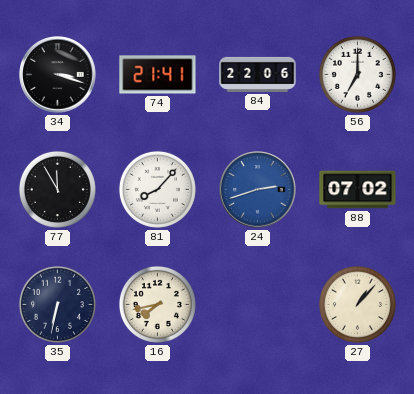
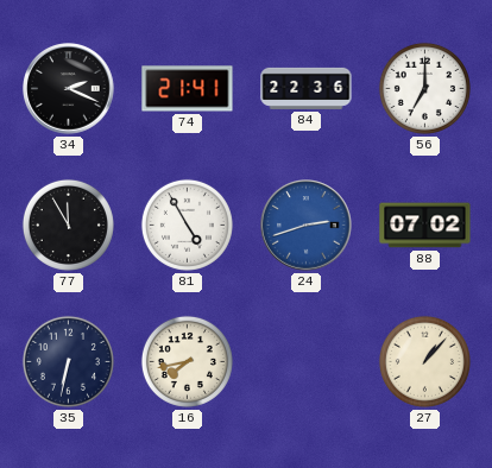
34: 3:18 -> 2:19
84: 22:06 -> 22:36
81: 8:07 -> 4:55
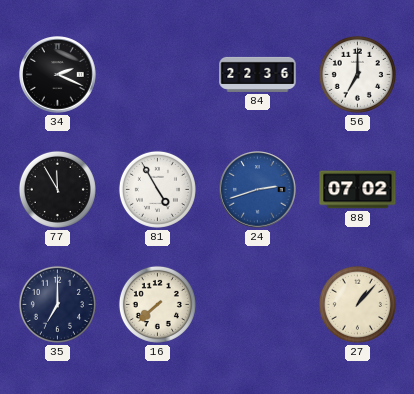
74: 21:41 -> none
35: 6:32 -> 7:00
16: 7:43 -> 7:38
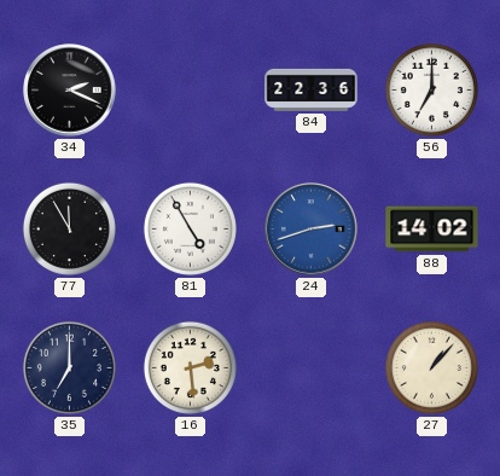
88: 07:02 -> 14:02
16: 7:38 -> 2:29
